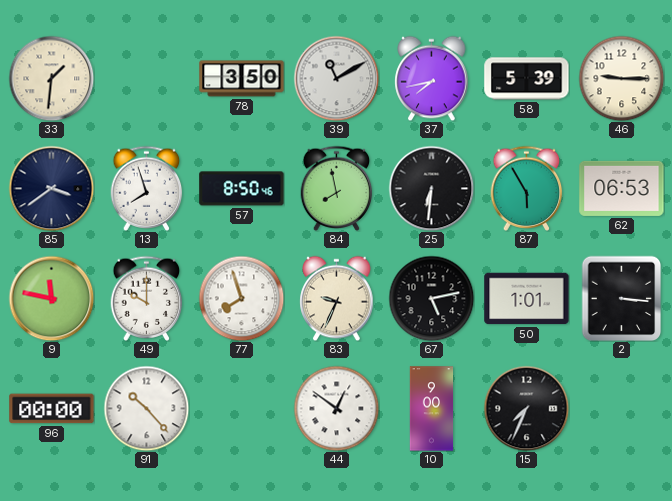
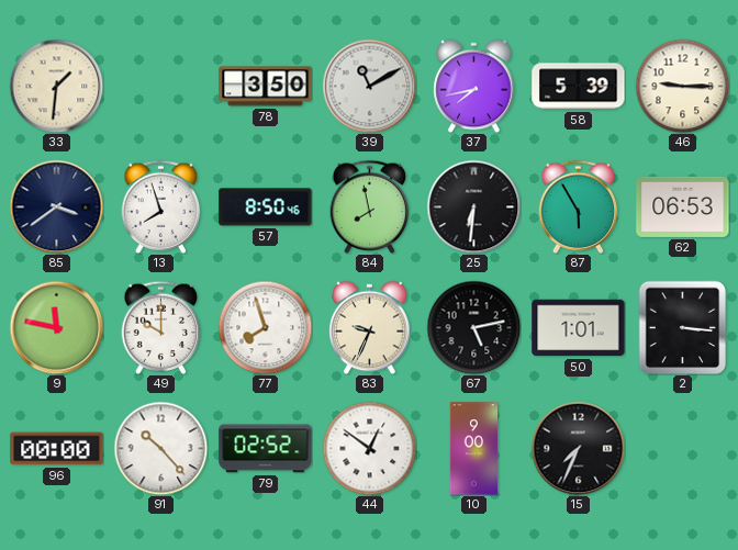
79: none -> 02:52
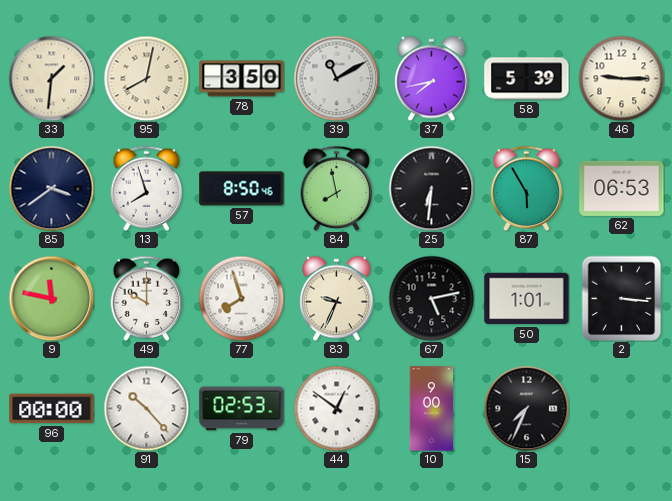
95: none -> 8:02
79: 02:52 -> 02:53
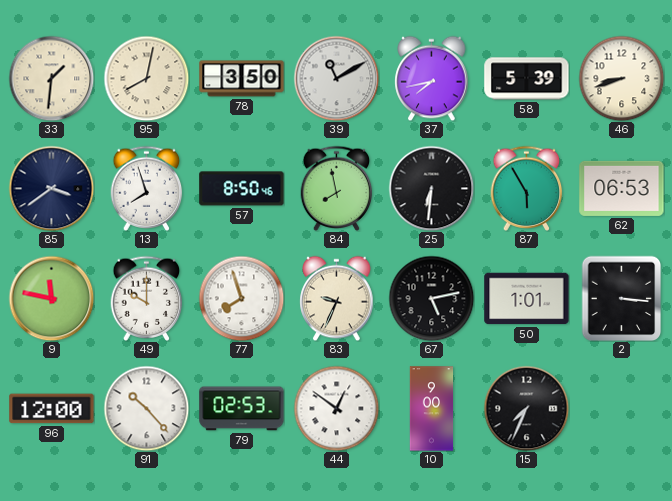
46: 9:15 -> 8:42
96: 00:00 -> 12:00
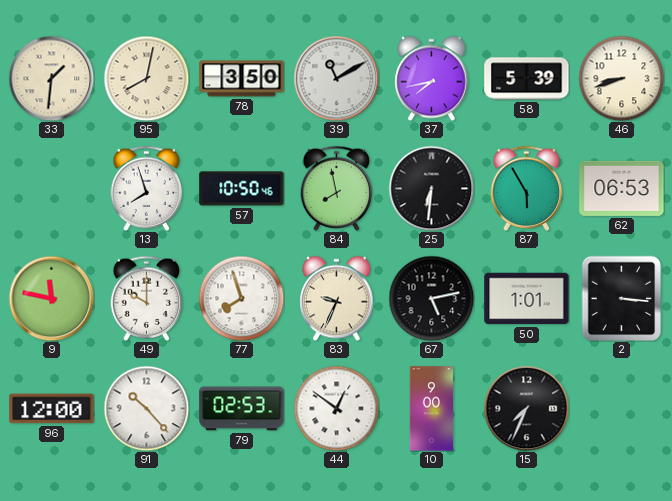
85: 3:39 -> none
57: 8:50 -> 10:50
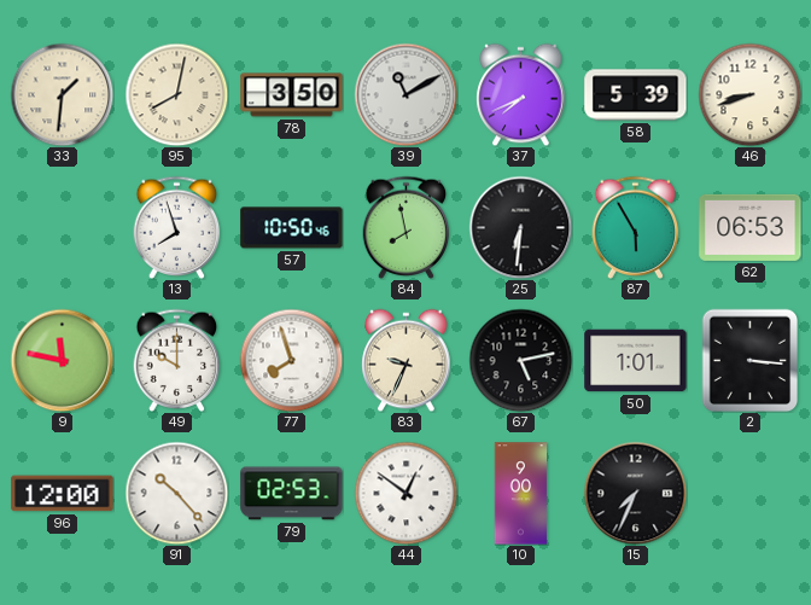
37: 7:43 -> 7:41
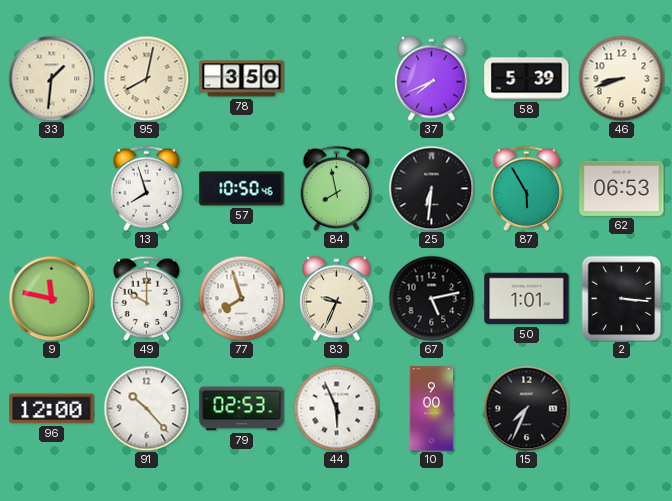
39: 11:10 -> none
44: 12:51 -> 5:56
